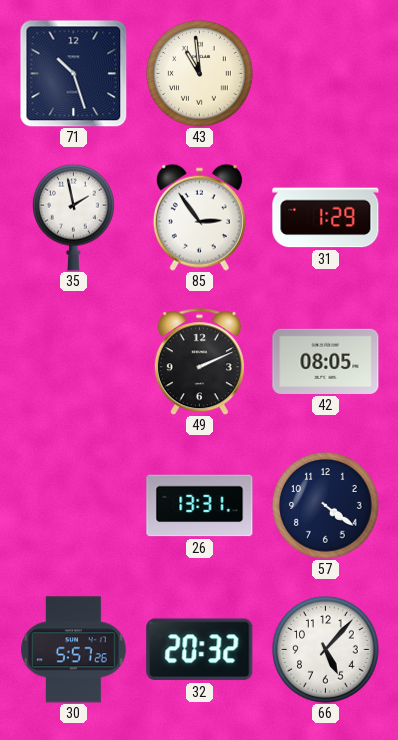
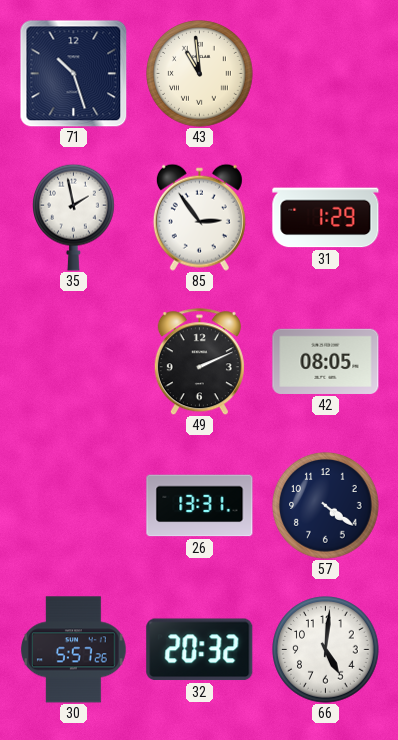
66: 5:07 -> 5:01
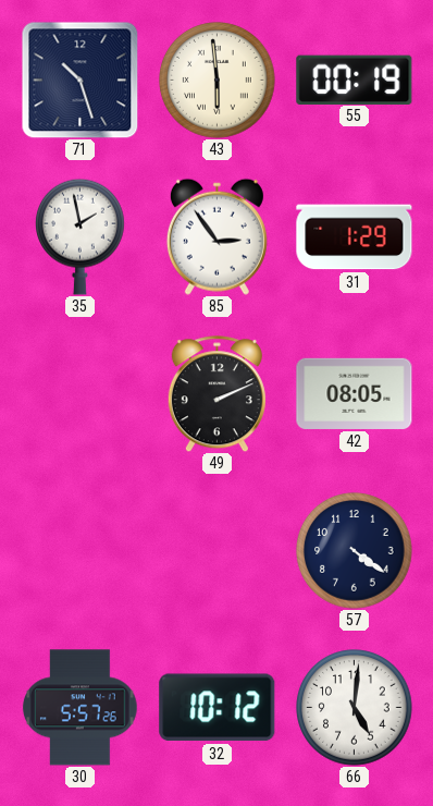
43: 10:59 -> 5:59
55: none -> 00:19
26: 13:31 -> none
32: 20:32 -> 10:12
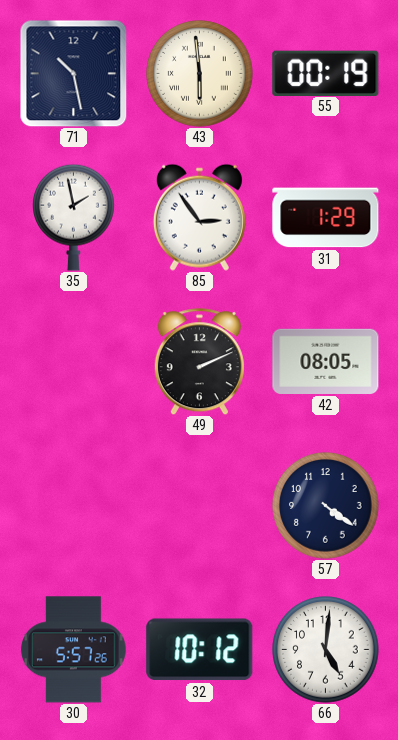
71: 10:27 -> 10:28
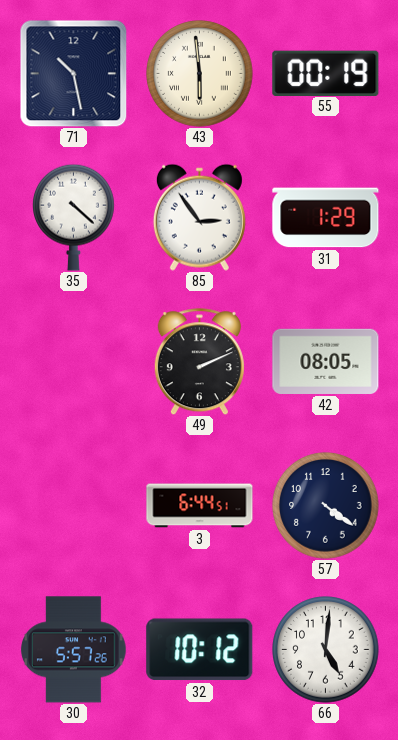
35: 1:58 -> 4:22
3: none -> 6:44
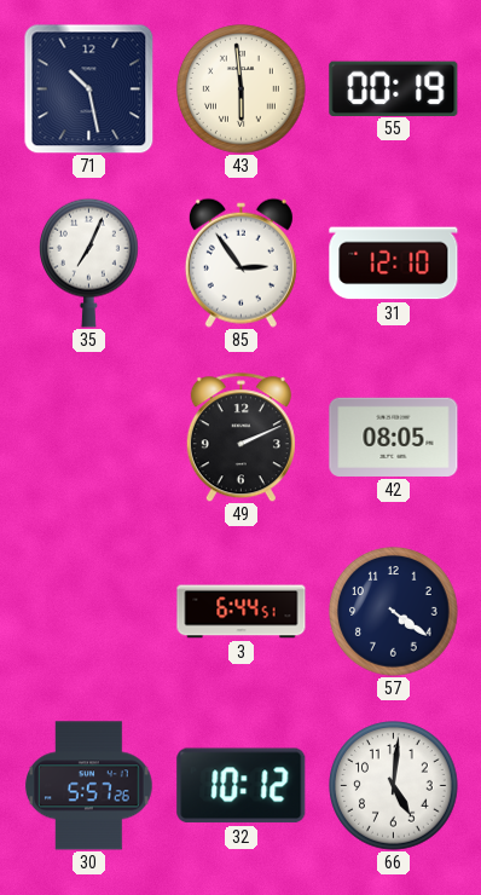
35: 4:22 -> 7:04
31: 1:29 -> 12:10
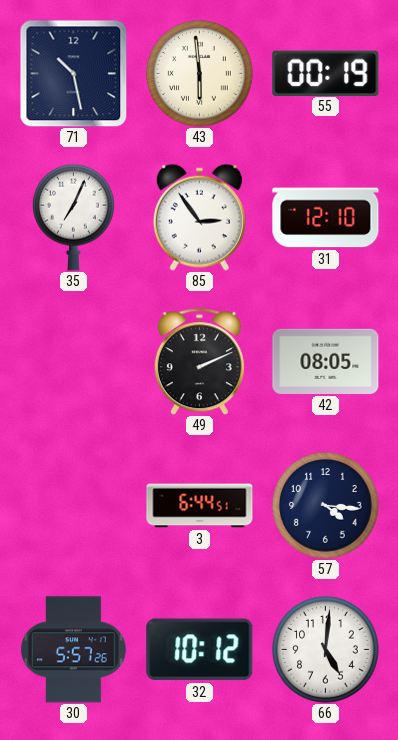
57: 4:21 -> 4:16
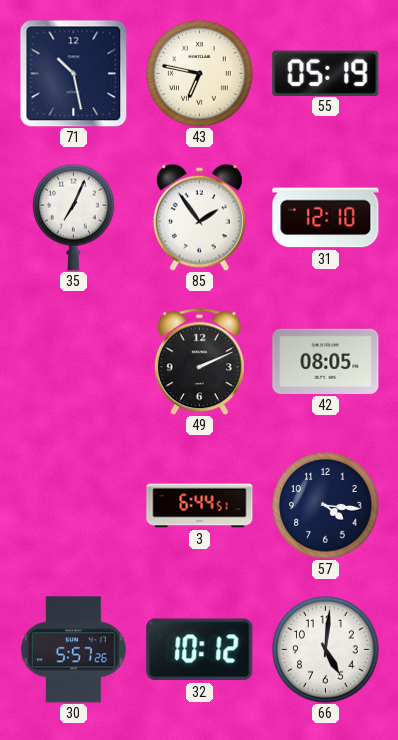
43: 5:59 -> 6:47
55: 00:19 -> 05:19
85: 2:54 -> 1:54
